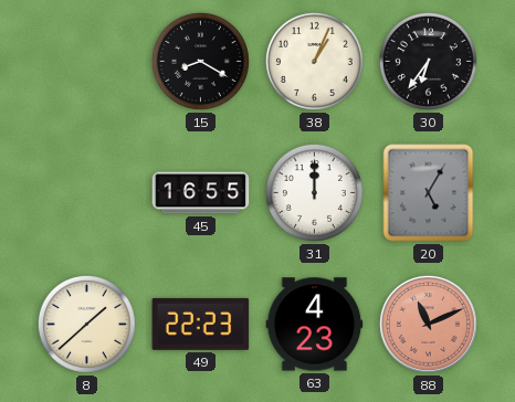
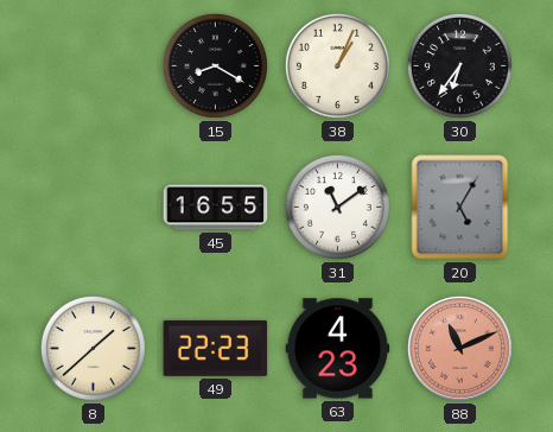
31: 12:00 -> 11:09
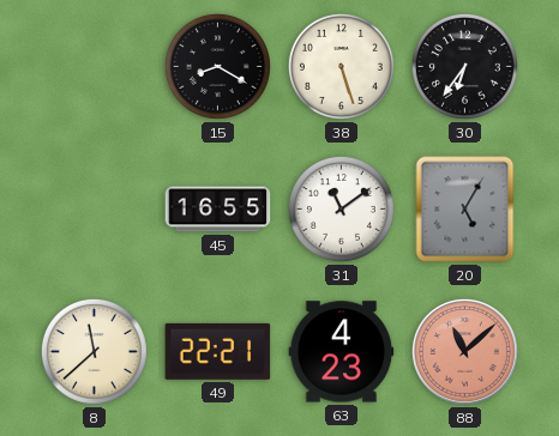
38: 1:04 -> 5:27
8: 1:38 -> 11:38
49: 22:23 -> 22:21
88: 11:11 -> 11:08
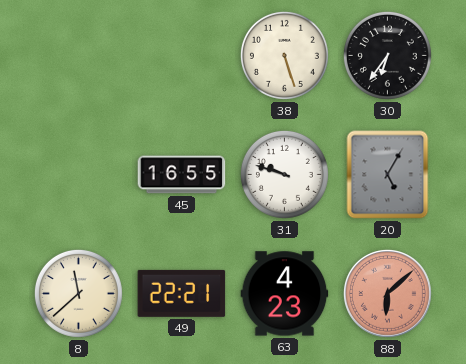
15: 8:20 -> none
31: 11:09 -> 9:48
88: 11:08 -> 6:08
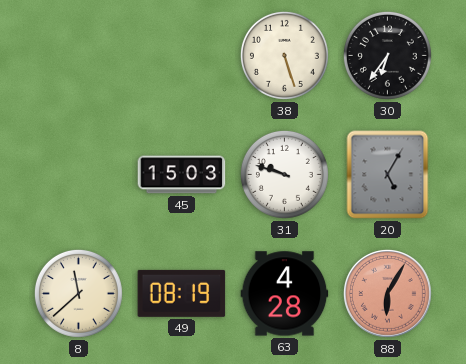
45: 16:55 -> 15:03
49: 22:21 -> 08:19
63: 4:23 -> 4:28
88: 6:08 -> 6:05
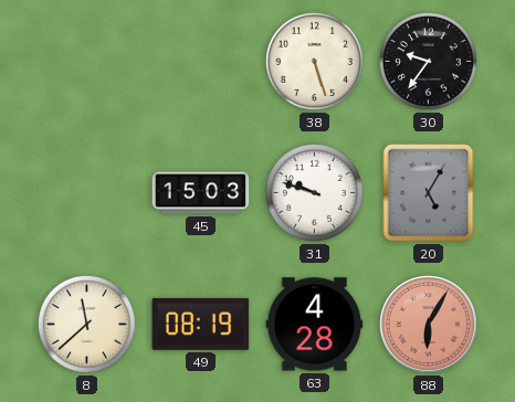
30: 6:36 -> 9:36
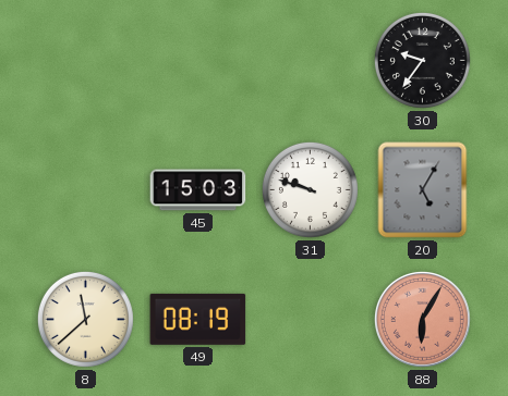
38: 5:27 -> none
63: 4:28 -> none
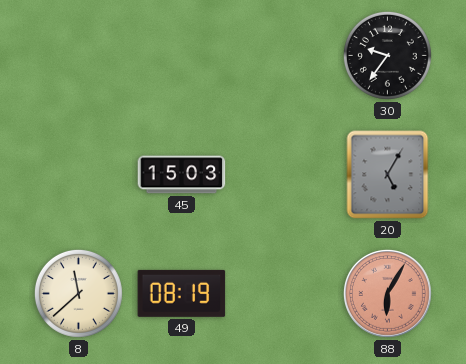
31: 9:48 -> none
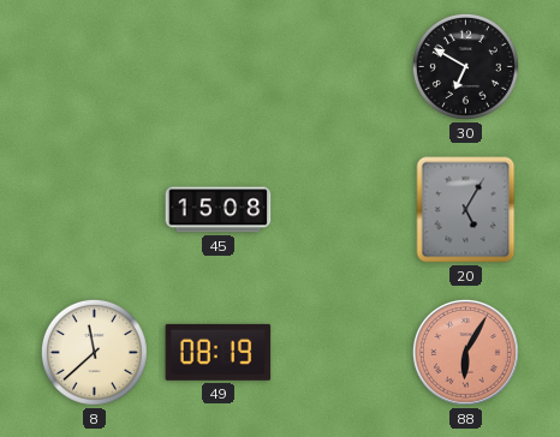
30: 9:36 -> 6:50
45: 15:03 -> 15:08
